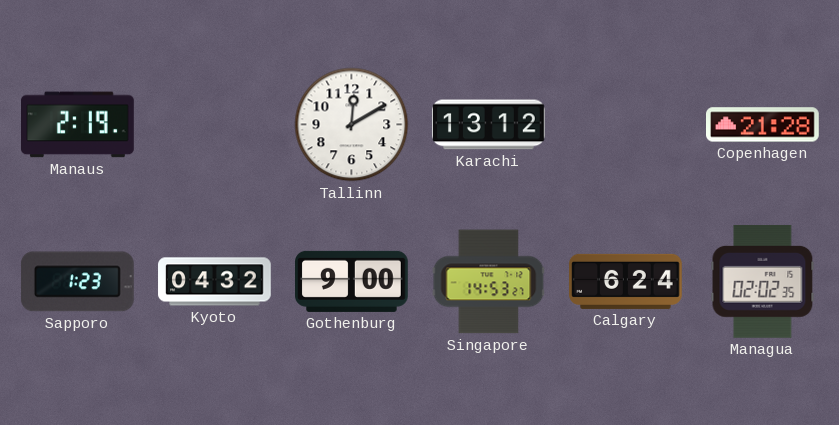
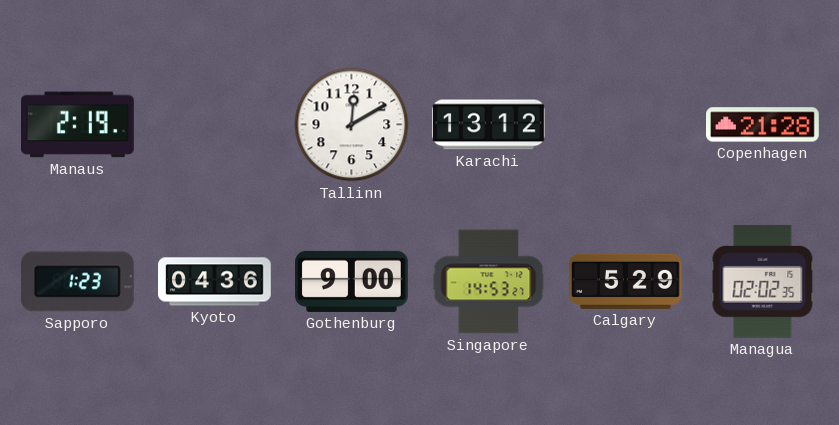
Kyoto: 04:32 -> 04:36
Calgary: 6:24 -> 5:29
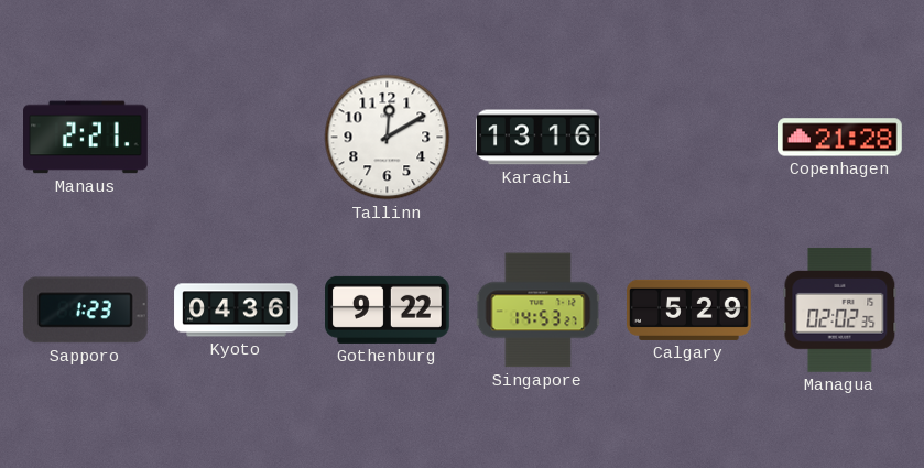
Manaus: 2:19 -> 2:21
Karachi: 13:12 -> 13:16
Gothenburg: 9:00 -> 9:22
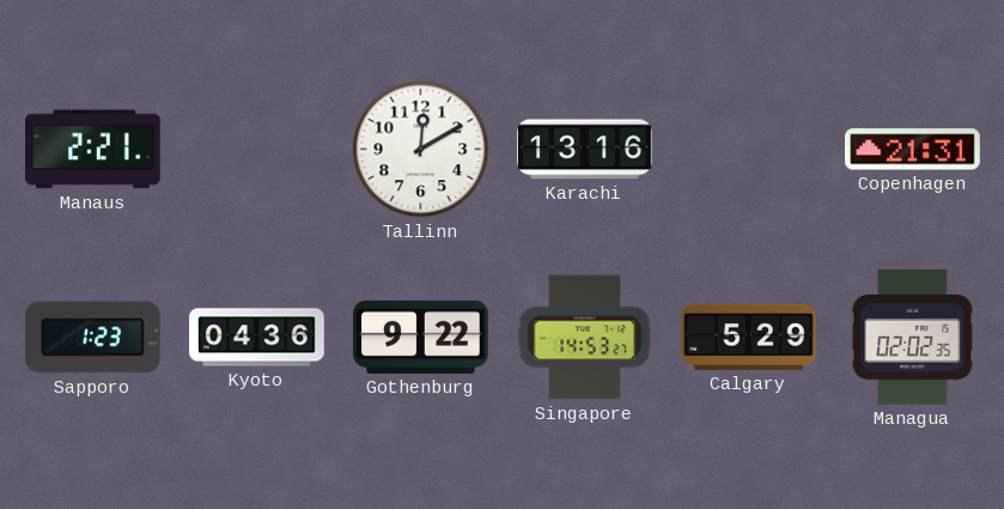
Copenhagen: 21:28 -> 21:31
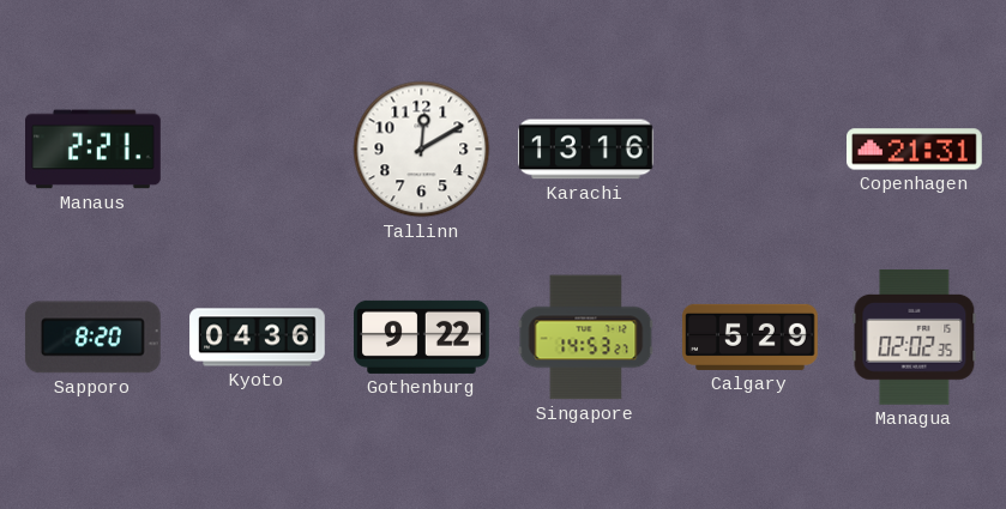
Sapporo: 1:23 -> 8:20
